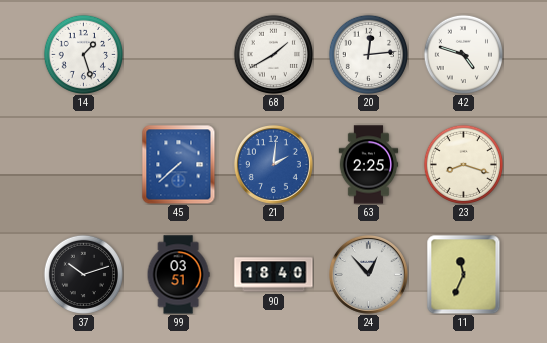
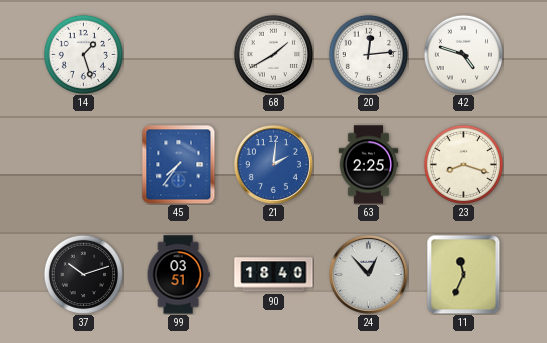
45: 7:38 -> 7:36
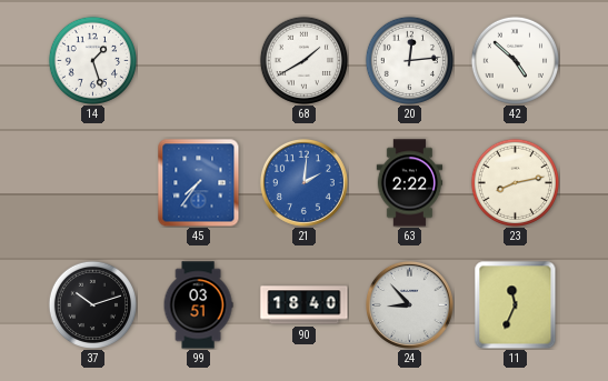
42: 4:48 -> 4:52
63: 2:25 -> 2:22
23: 8:18 -> 8:13
24: 12:53 -> 8:53
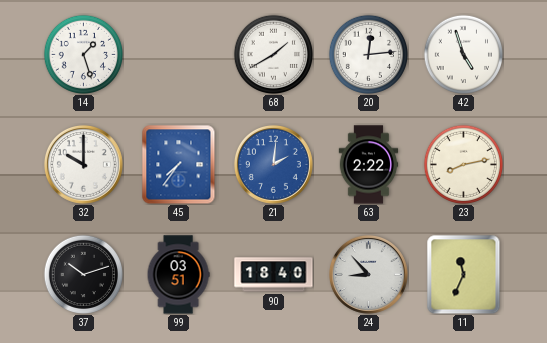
42: 4:52 -> 4:57
32: none -> 10:00
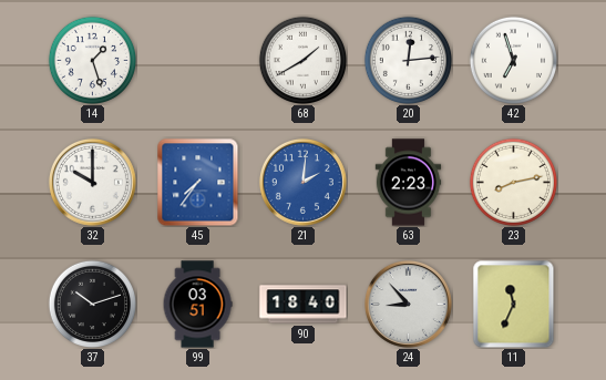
42: 4:57 -> 6:57
63: 2:22 -> 2:23
